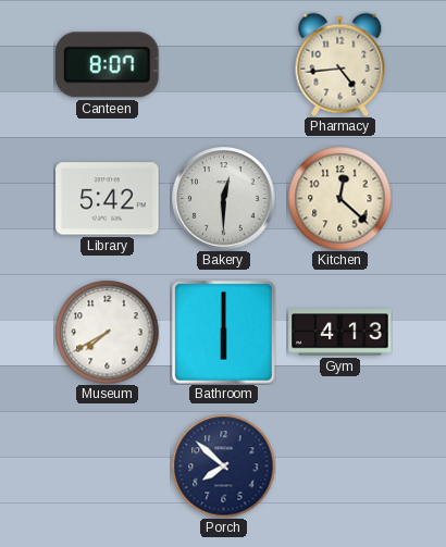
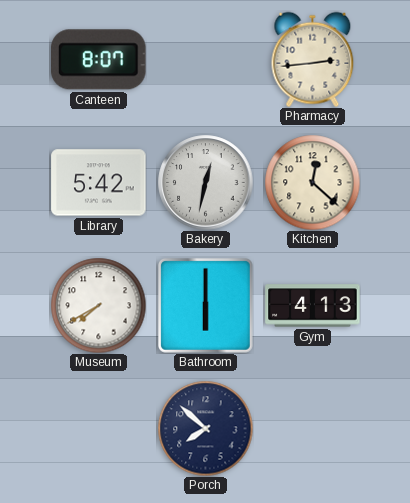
Pharmacy: 4:44 -> 2:44
Bakery: 12:30 -> 12:32
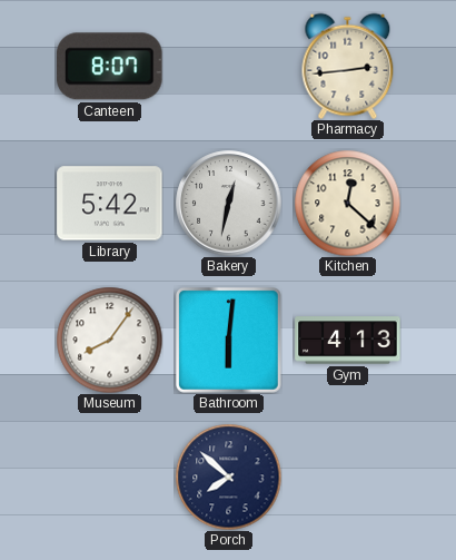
Museum: 7:40 -> 8:06
Bathroom: 6:00 -> 6:01
